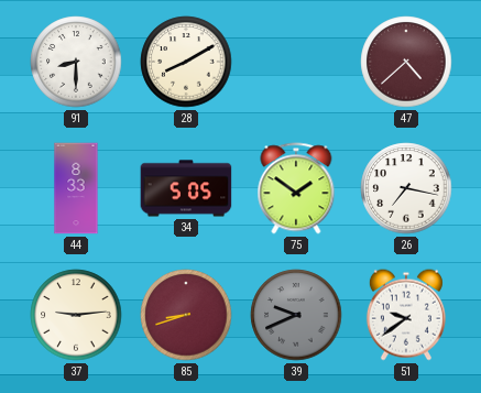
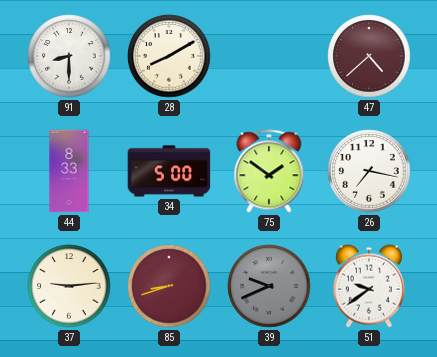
34: 5:05 -> 5:00
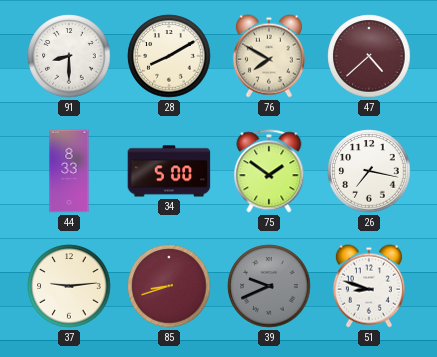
76: none -> 7:50
51: 9:39 -> 8:48
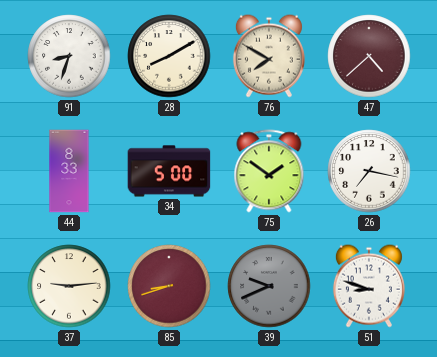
91: 8:30 -> 8:33
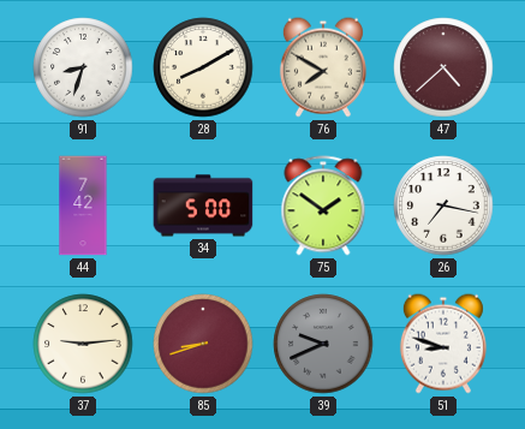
44: 8:33 -> 7:42
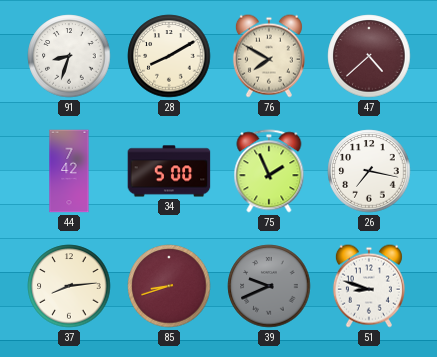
75: 1:51 -> 1:56
37: 9:14 -> 8:14
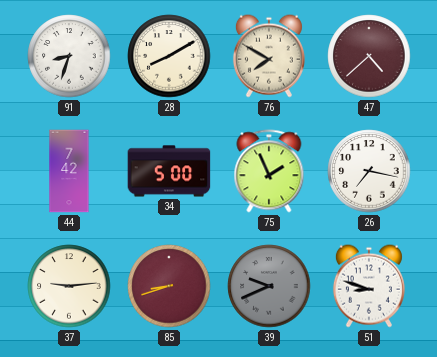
37: 8:14 -> 9:14
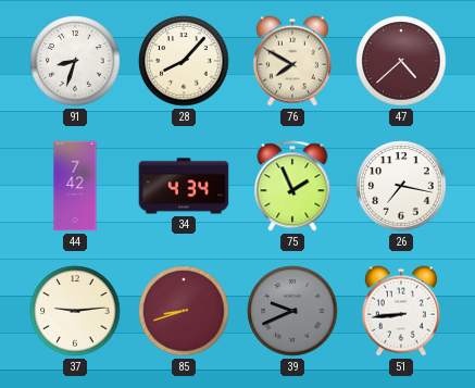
28: 8:10 -> 8:07
34: 5:00 -> 4:34
51: 8:48 -> 8:44
